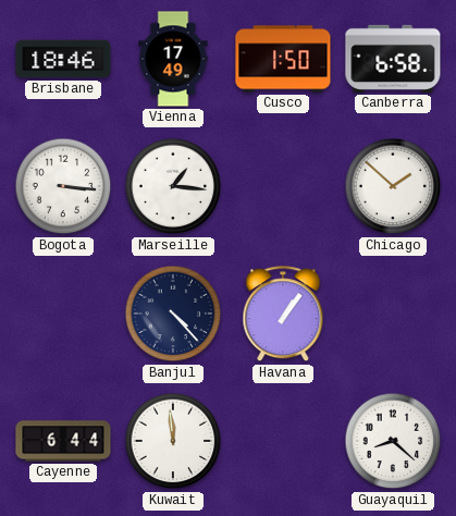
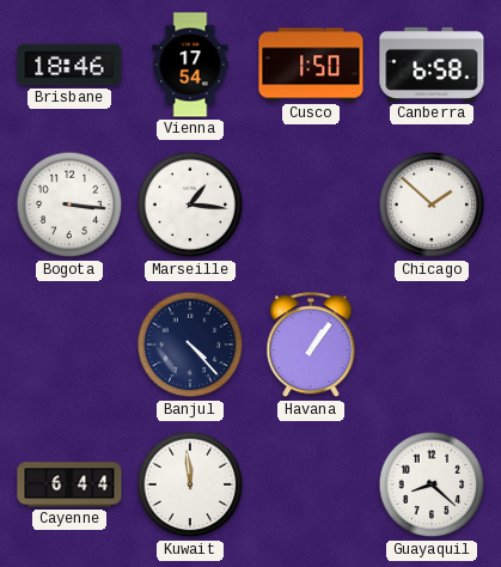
Vienna: 17:49 -> 17:54
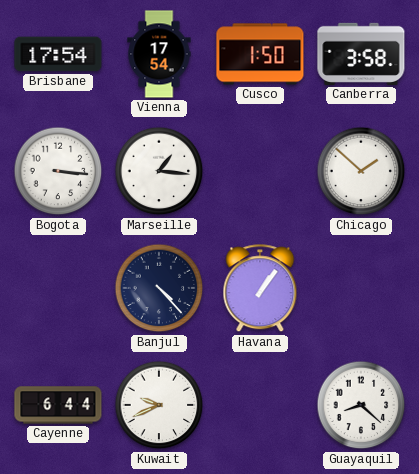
Brisbane: 18:46 -> 17:54
Canberra: 6:58 -> 3:58
Kuwait: 11:59 -> 9:41
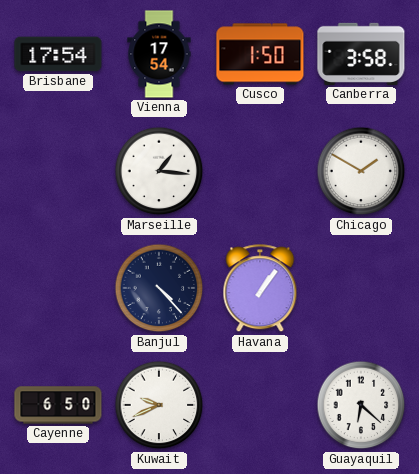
Bogota: 3:16 -> none
Chicago: 1:52 -> 1:50
Cayenne: 6:44 -> 6:50
Guayaquil: 8:22 -> 6:22
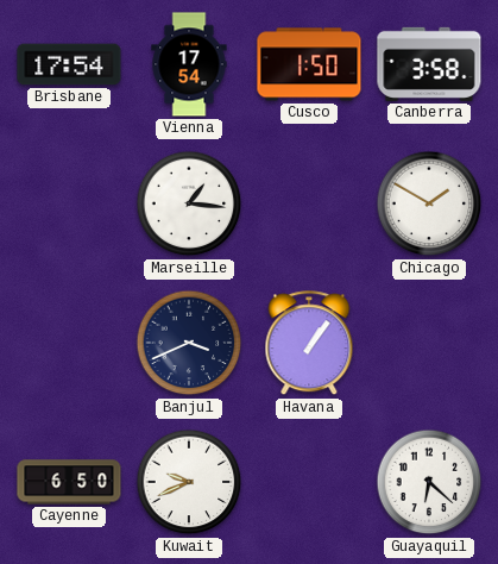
Banjul: 4:23 -> 3:41
